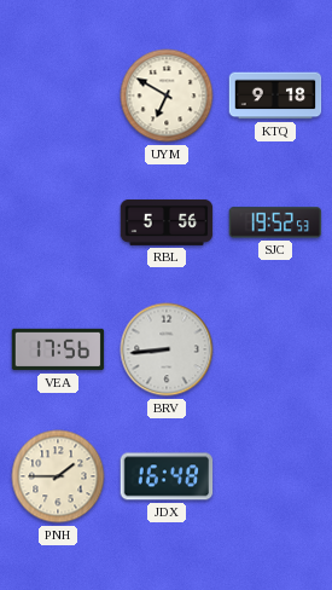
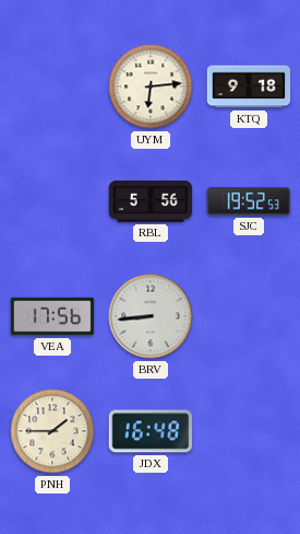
UYM: 6:50 -> 6:14
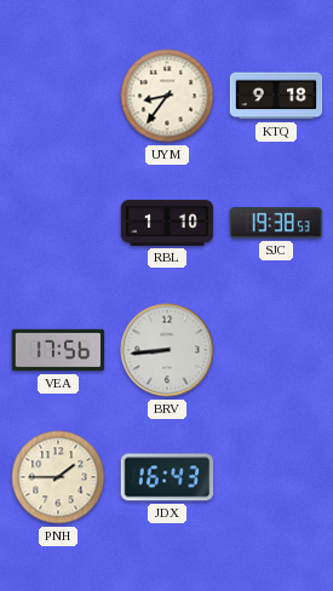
UYM: 6:14 -> 8:36
RBL: 5:56 -> 1:10
SJC: 19:52 -> 19:38
JDX: 16:48 -> 16:43
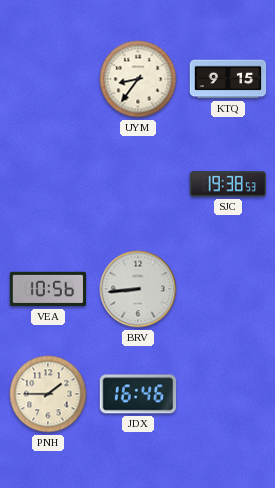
KTQ: 9:18 -> 9:15
RBL: 1:10 -> none
VEA: 17:56 -> 10:56
JDX: 16:43 -> 16:46
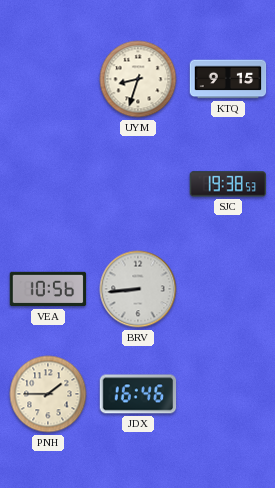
UYM: 8:36 -> 8:33
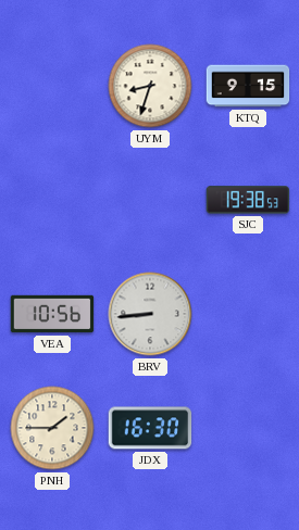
JDX: 16:46 -> 16:30
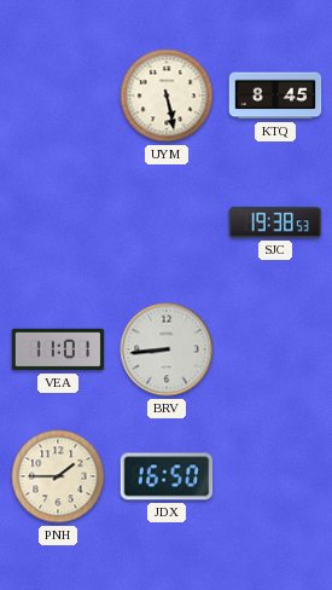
UYM: 8:33 -> 5:28
KTQ: 9:15 -> 8:45
VEA: 10:56 -> 11:01
JDX: 16:30 -> 16:50
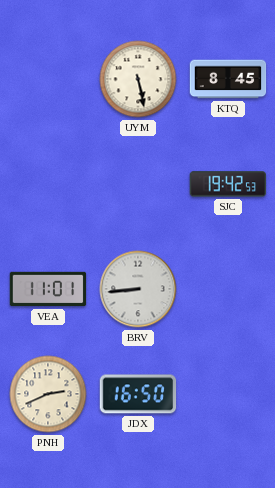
SJC: 19:38 -> 19:42
PNH: 1:45 -> 2:41
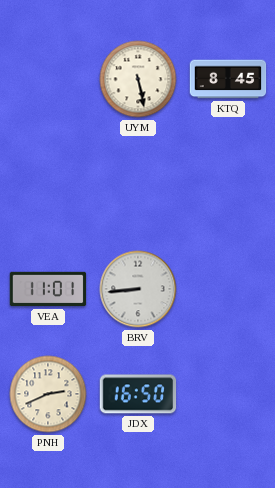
SJC: 19:42 -> none
